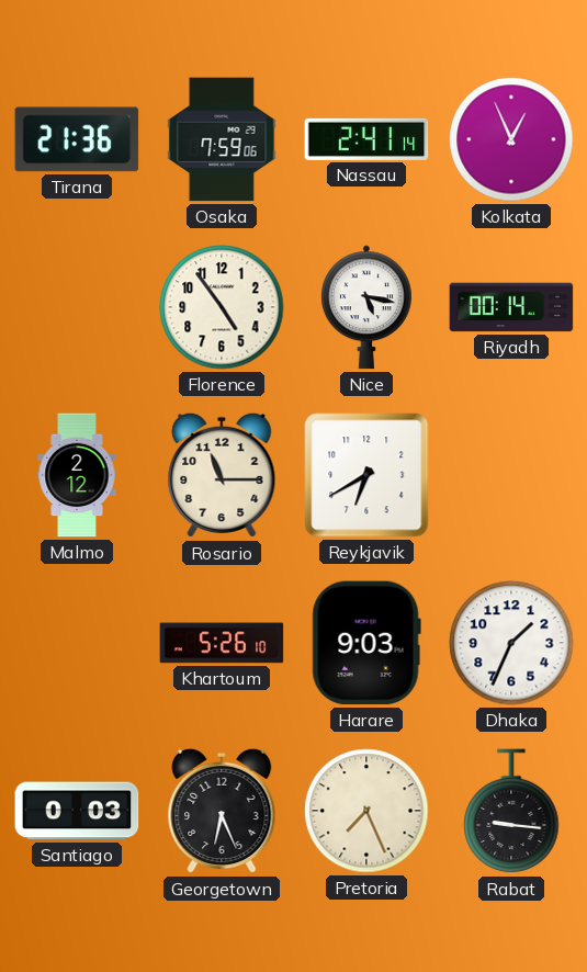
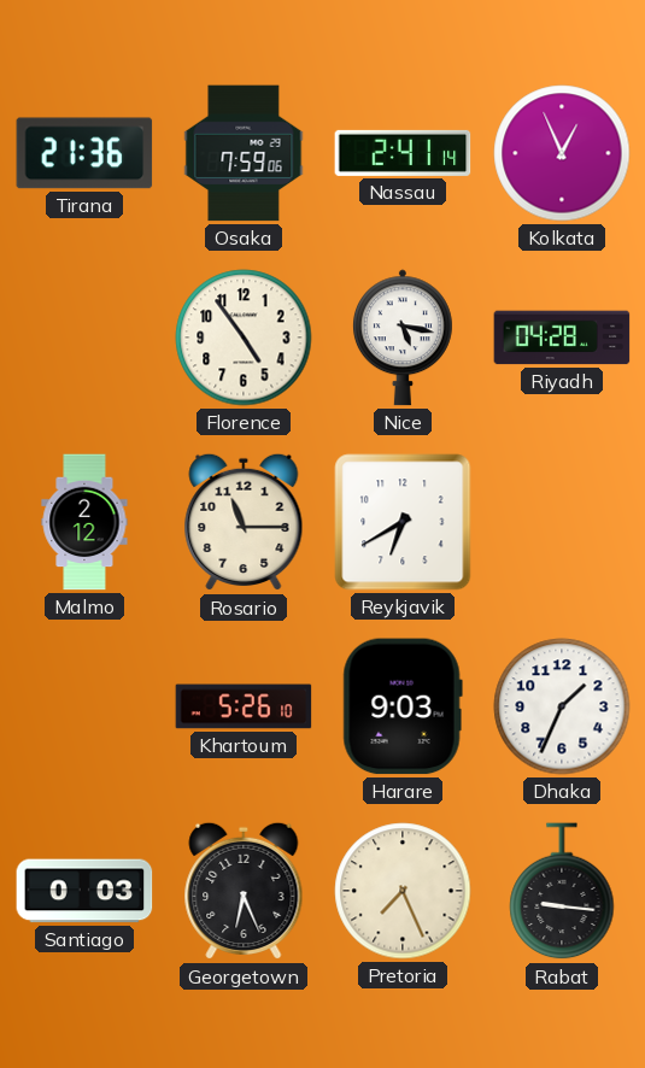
Riyadh: 00:14 -> 04:28
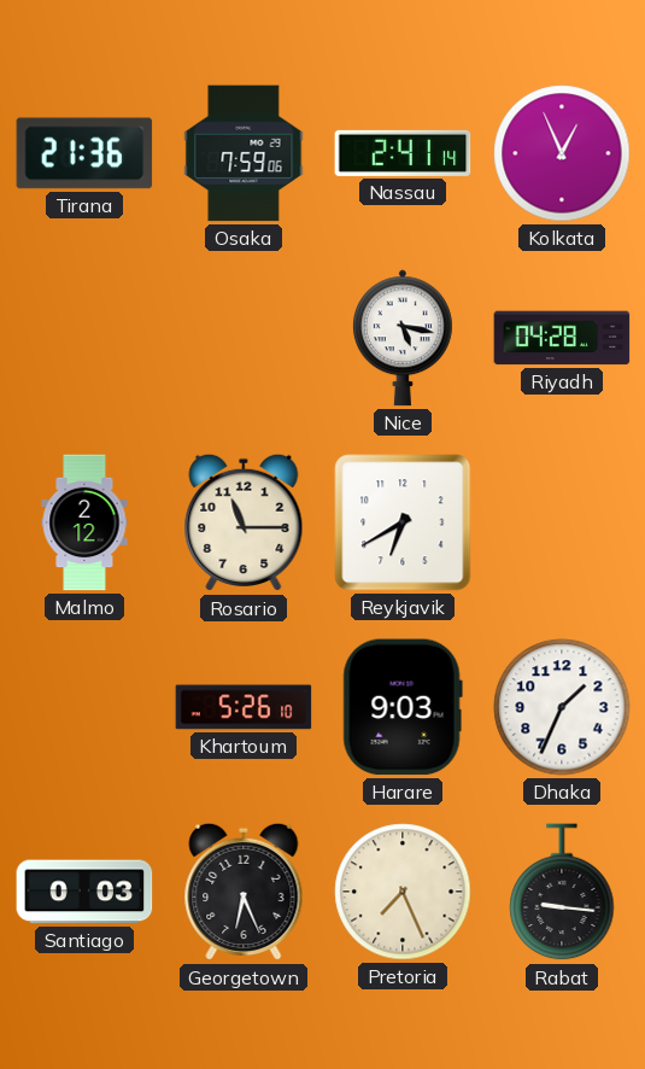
Florence: 4:54 -> none
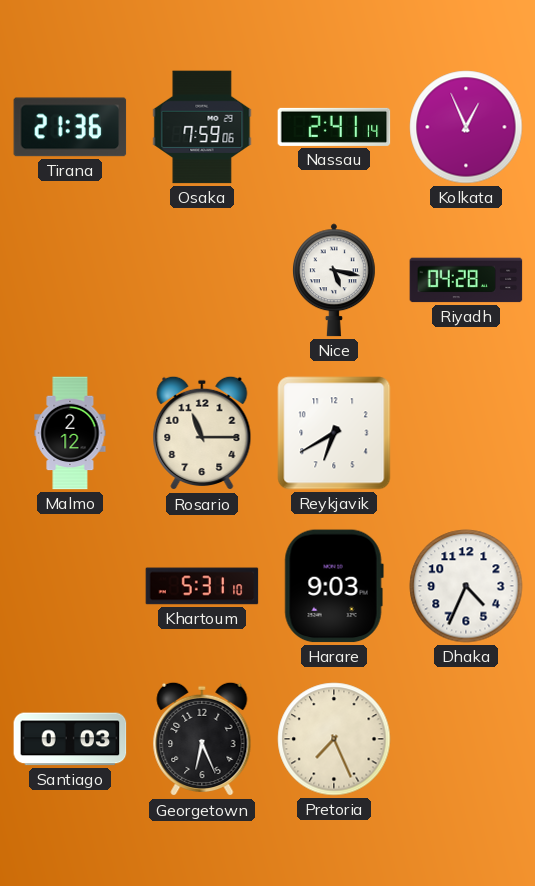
Khartoum: 5:26 -> 5:31
Dhaka: 1:34 -> 4:34
Rabat: 9:16 -> none
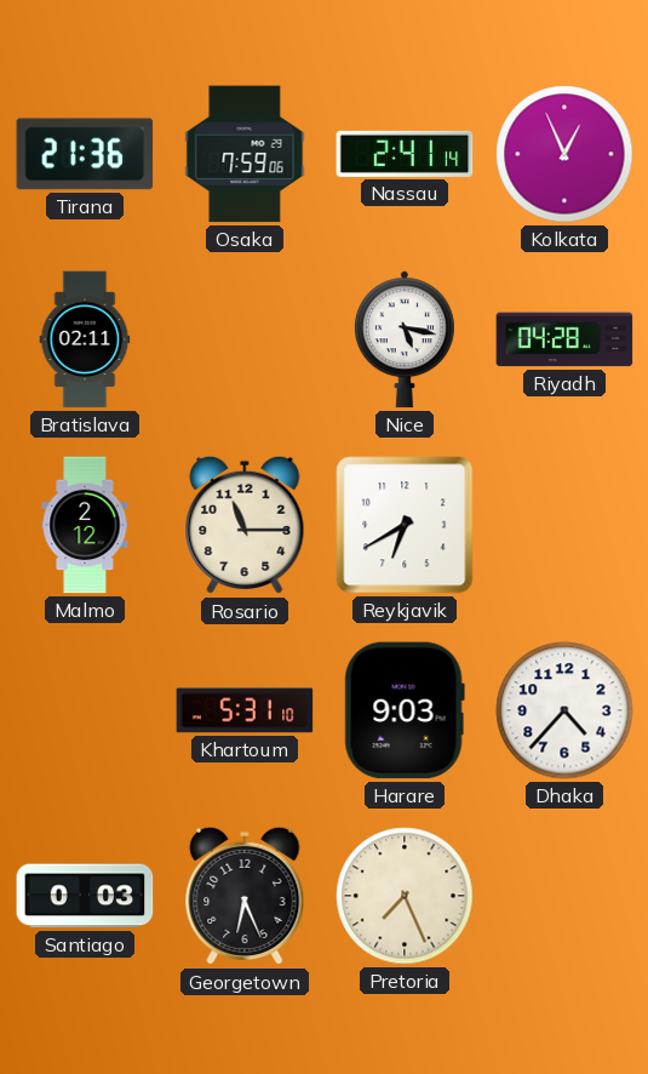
Bratislava: none -> 02:11
Dhaka: 4:34 -> 4:37
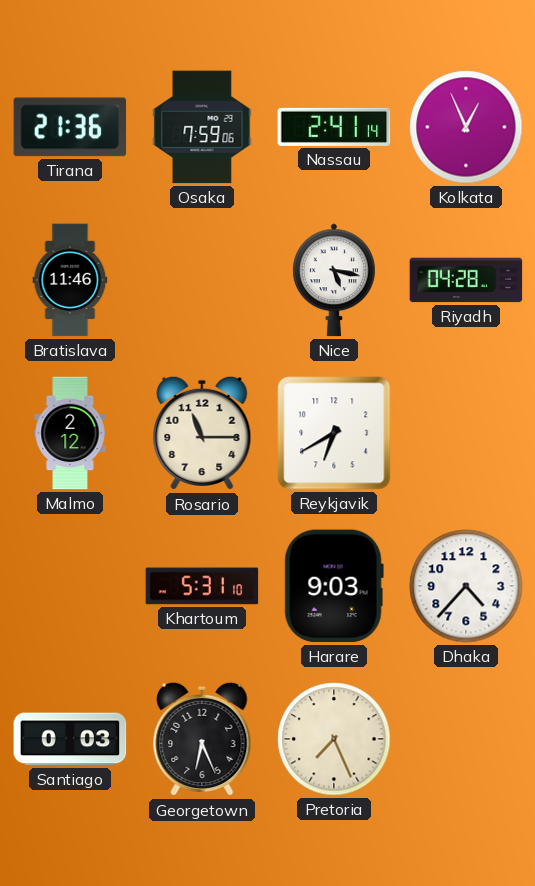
Bratislava: 02:11 -> 11:46
